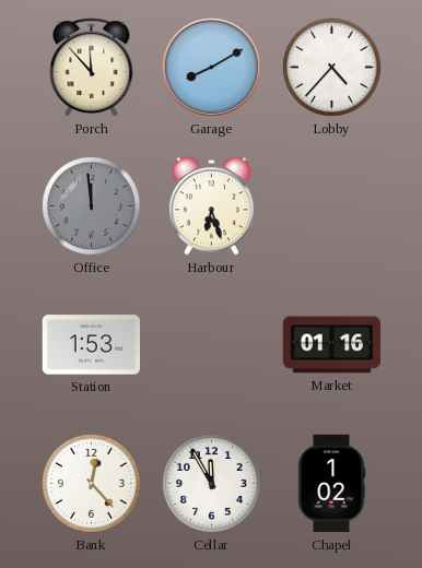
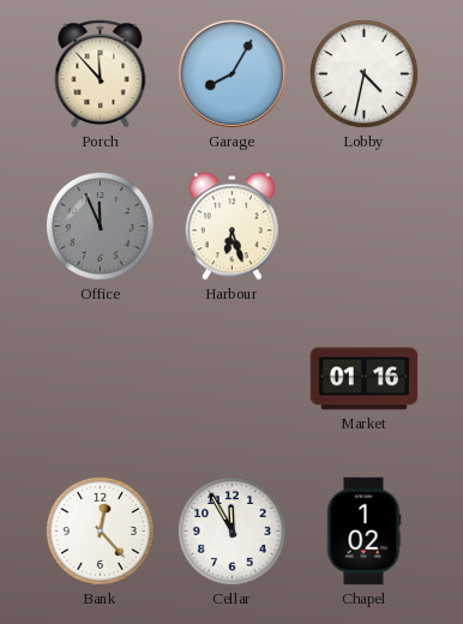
Garage: 8:10 -> 8:05
Lobby: 4:37 -> 4:32
Office: 11:59 -> 11:56
Station: 1:53 -> none
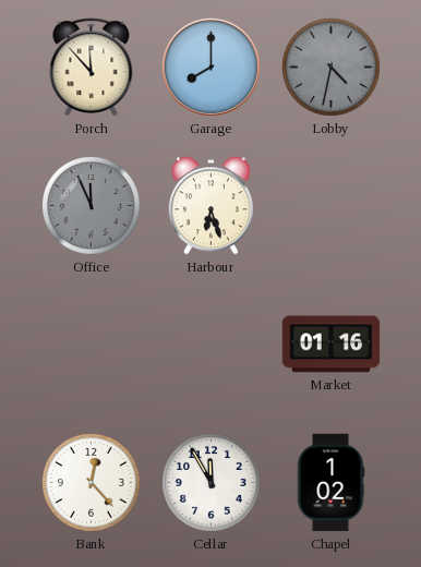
Garage: 8:05 -> 8:00
Lobby dial: white -> grey
